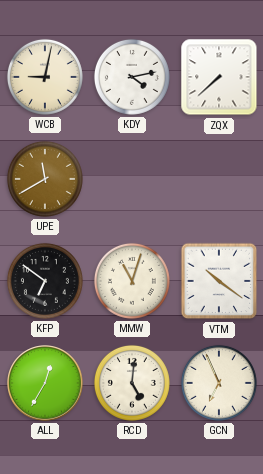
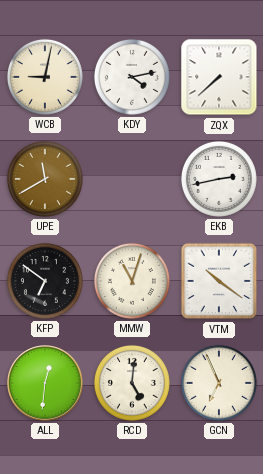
EKB: none -> 2:43
ALL: 12:35 -> 12:31
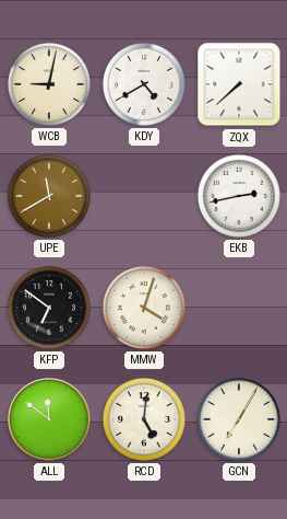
KDY: 4:13 -> 4:40
MMW: 11:03 -> 4:03
VTM: 10:21 -> none
ALL: 12:31 -> 11:51
GCN: 6:56 -> 7:05
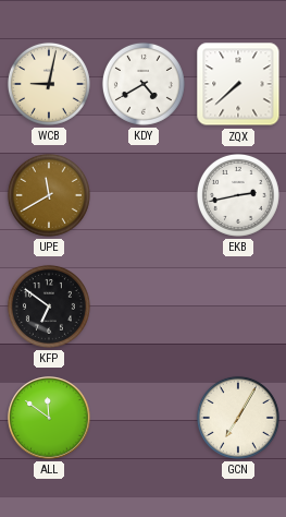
MMW: 4:03 -> none
RCD: 5:01 -> none
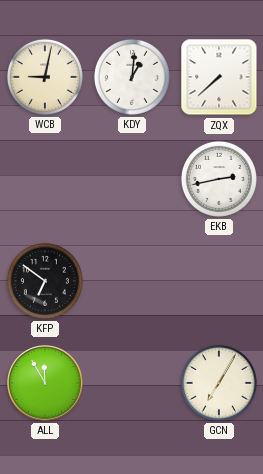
KDY: 4:40 -> 1:01
UPE: 11:40 -> none
ALL: 11:51 -> 11:55
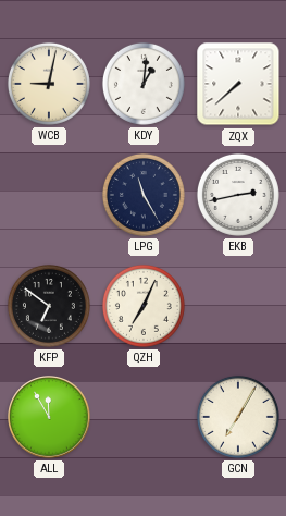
LPG: none -> 11:25
QZH: none -> 7:04
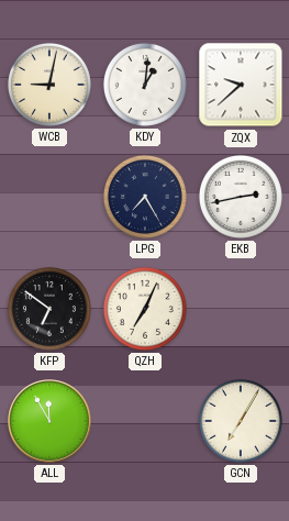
ZQX: 7:38 -> 9:38
LPG: 11:25 -> 7:25
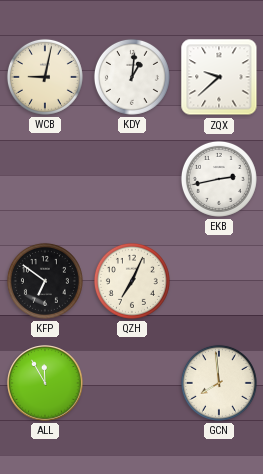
LPG: 7:25 -> none
GCN: 7:05 -> 7:59
